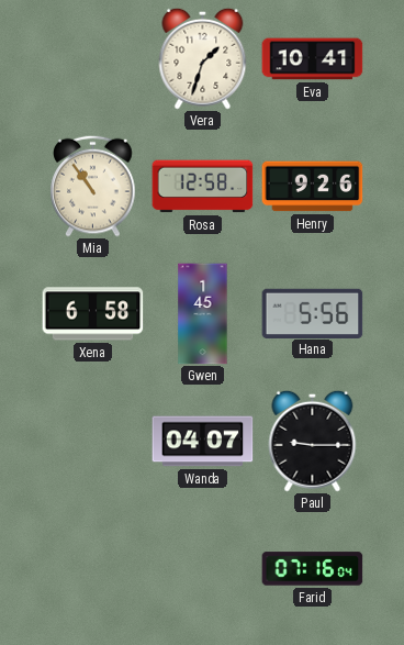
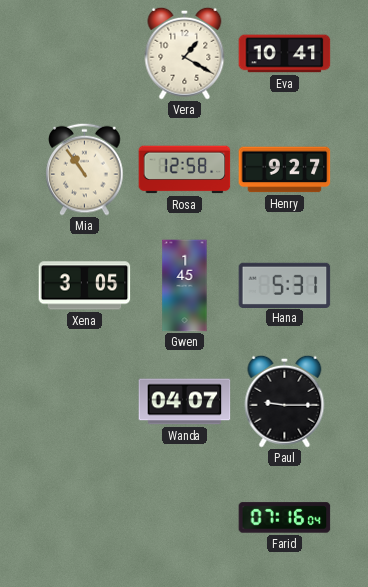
Vera: 1:33 -> 1:20
Henry: 9:26 -> 9:27
Xena: 6:58 -> 3:05
Hana: 5:56 -> 5:31
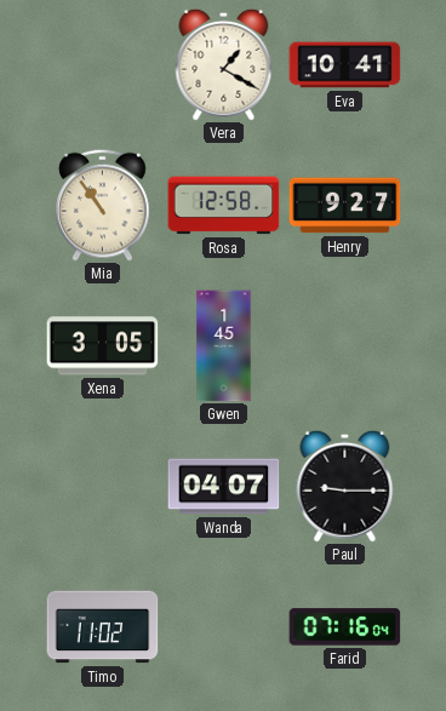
Hana: 5:31 -> none
Timo: none -> 11:02
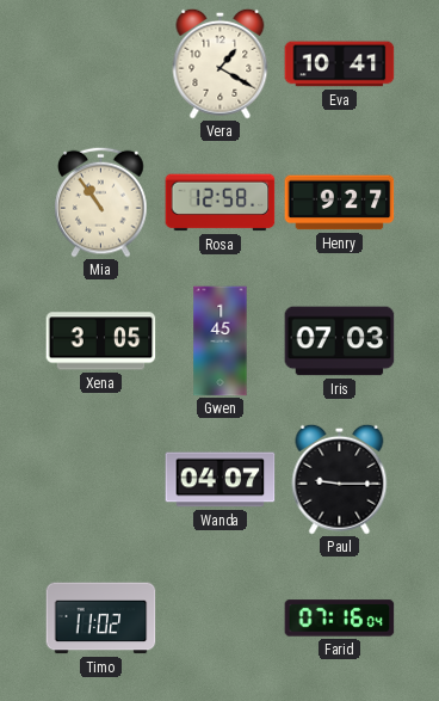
Iris: none -> 07:03
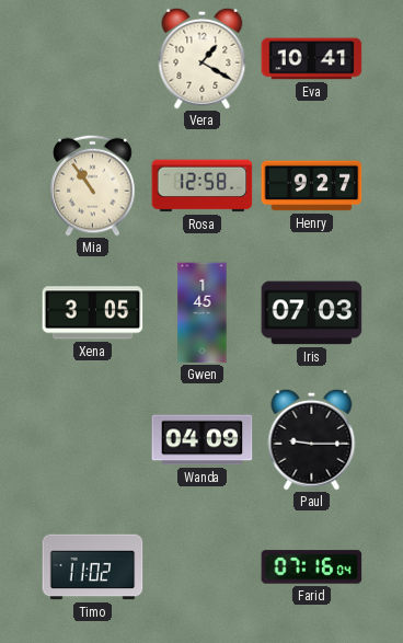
Wanda: 04:07 -> 04:09
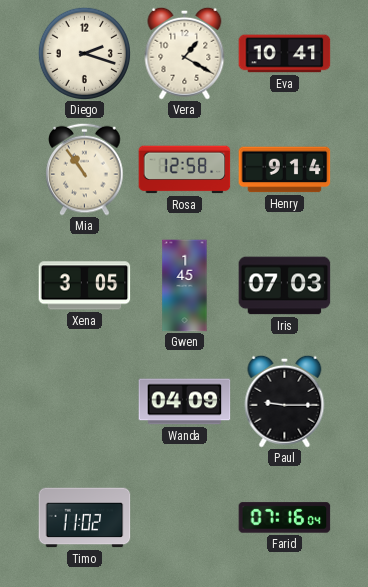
Diego: none -> 2:18
Henry: 9:27 -> 9:14
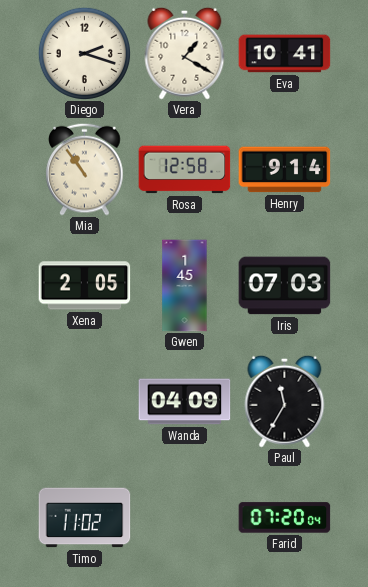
Xena: 3:05 -> 2:05
Paul: 9:15 -> 11:35
Farid: 07:16 -> 07:20
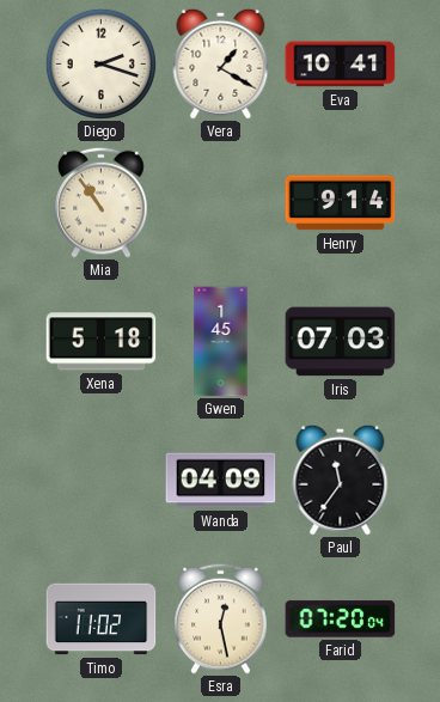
Rosa: 12:58 -> none
Xena: 2:05 -> 5:18
Paul: 11:35 -> 11:36
Esra: none -> 12:28
